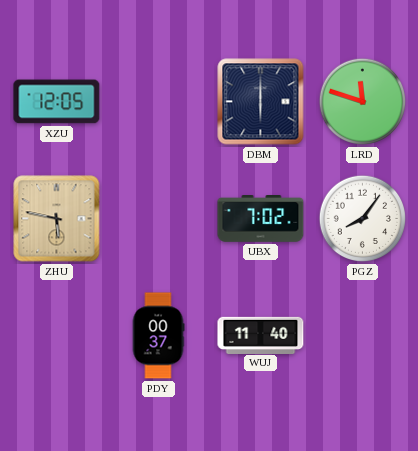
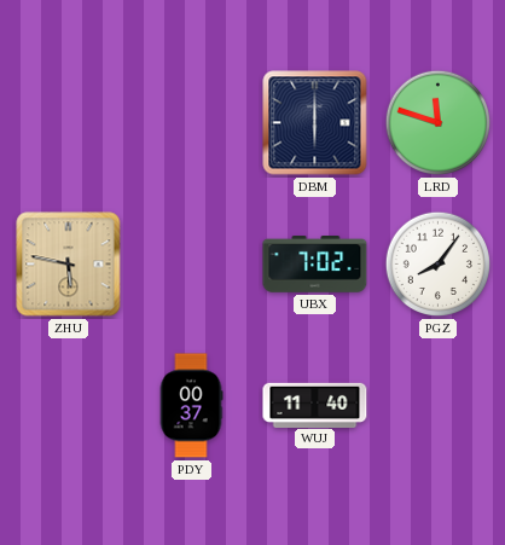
XZU: 12:05 -> none
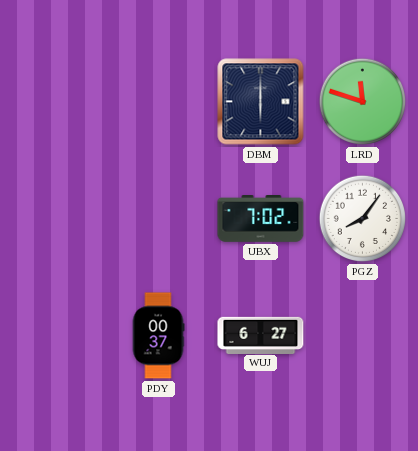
ZHU: 5:47 -> none
WUJ: 11:40 -> 6:27
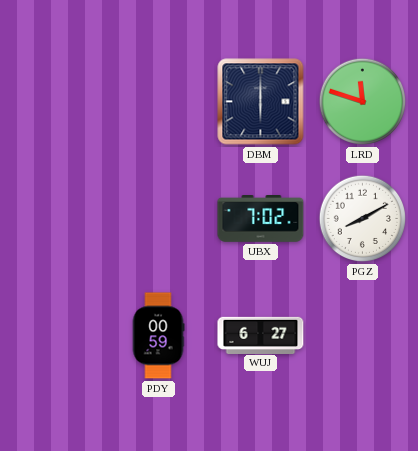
PGZ: 8:06 -> 8:10
PDY: 00:37 -> 00:59
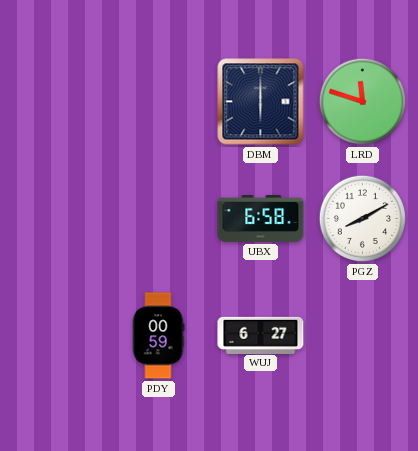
UBX: 7:02 -> 6:58
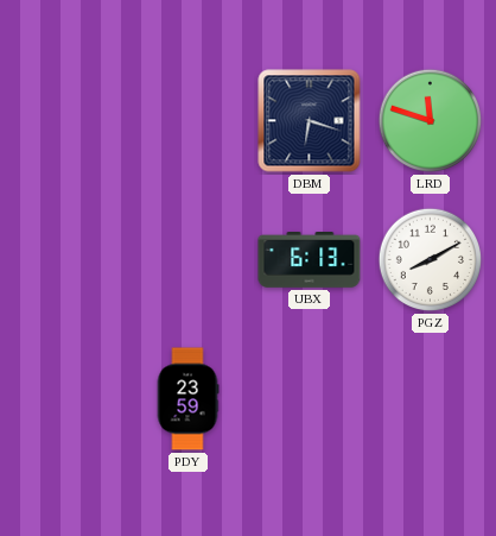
DBM: 6:00 -> 6:18
UBX: 6:58 -> 6:13
PDY: 00:59 -> 23:59
WUJ: 6:27 -> none
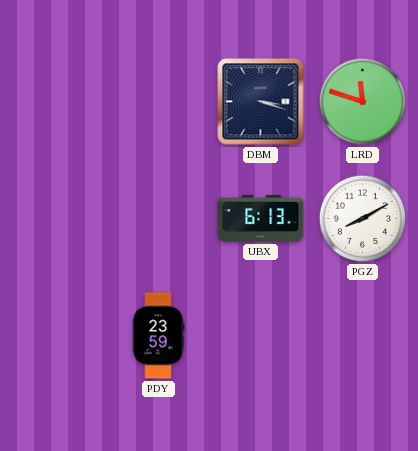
DBM: 6:18 -> 3:18
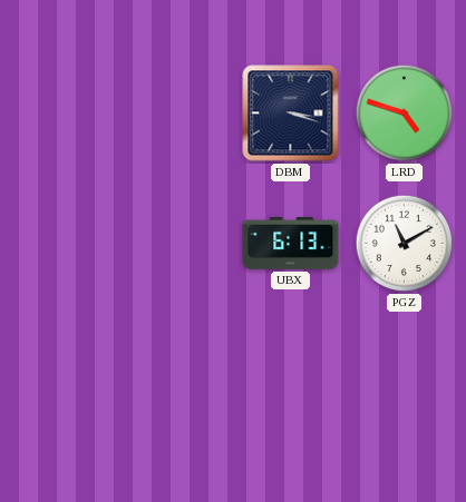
LRD: 11:48 -> 4:48
PGZ: 8:10 -> 11:10
PDY: 23:59 -> none
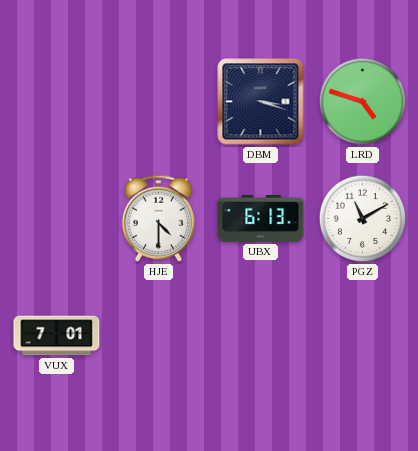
HJE: none -> 4:30
VUX: none -> 7:01
